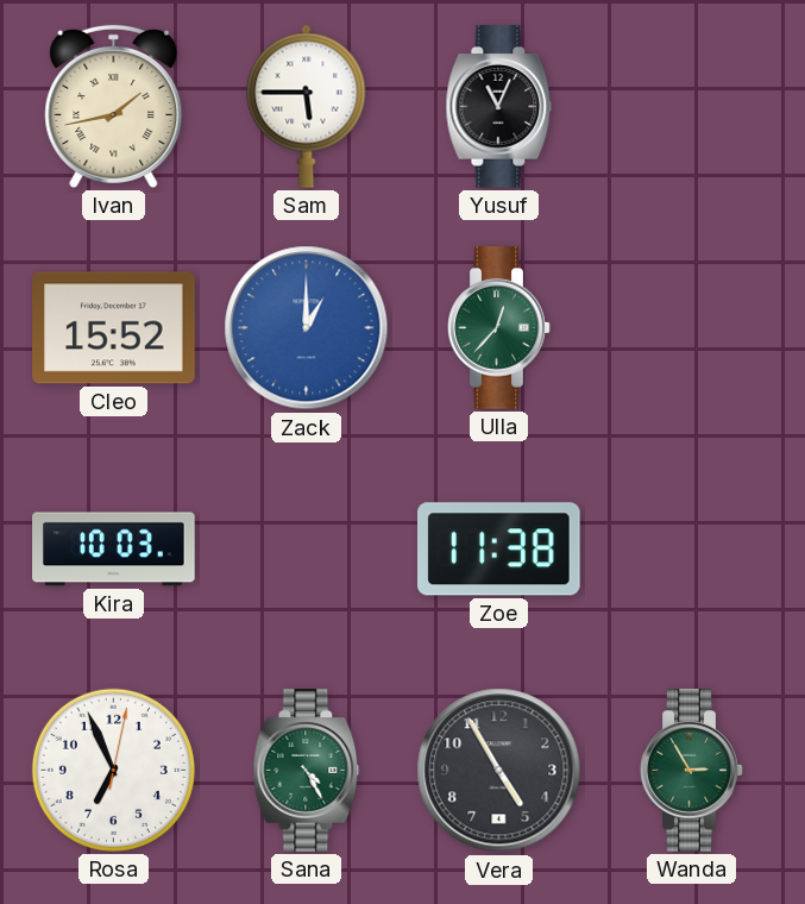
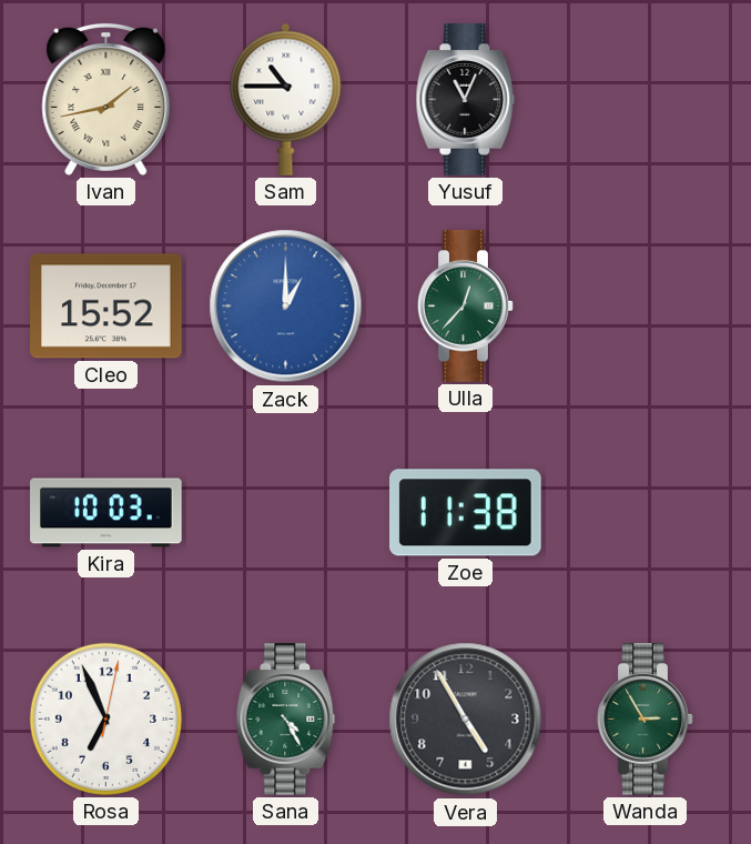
Sam: 5:45 -> 10:45
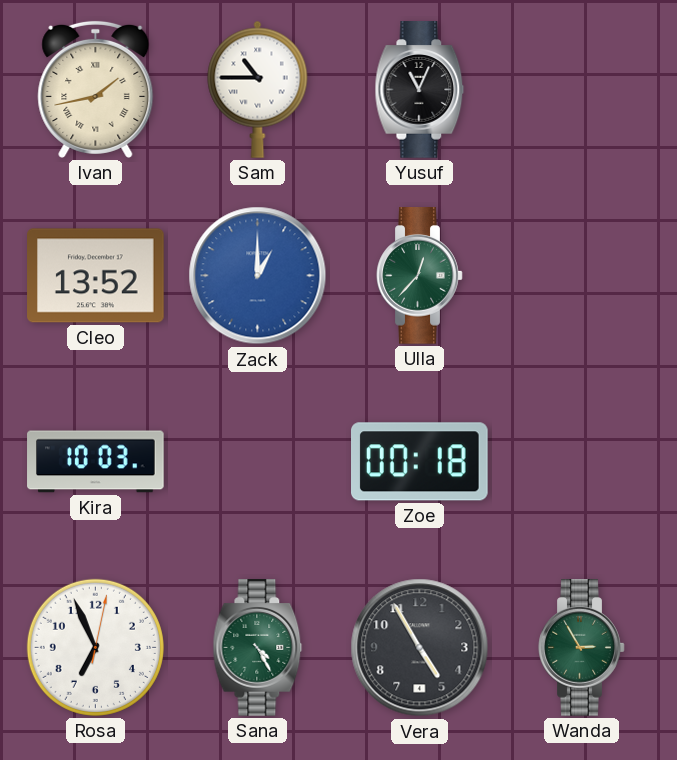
Cleo: 15:52 -> 13:52
Zoe: 11:38 -> 00:18
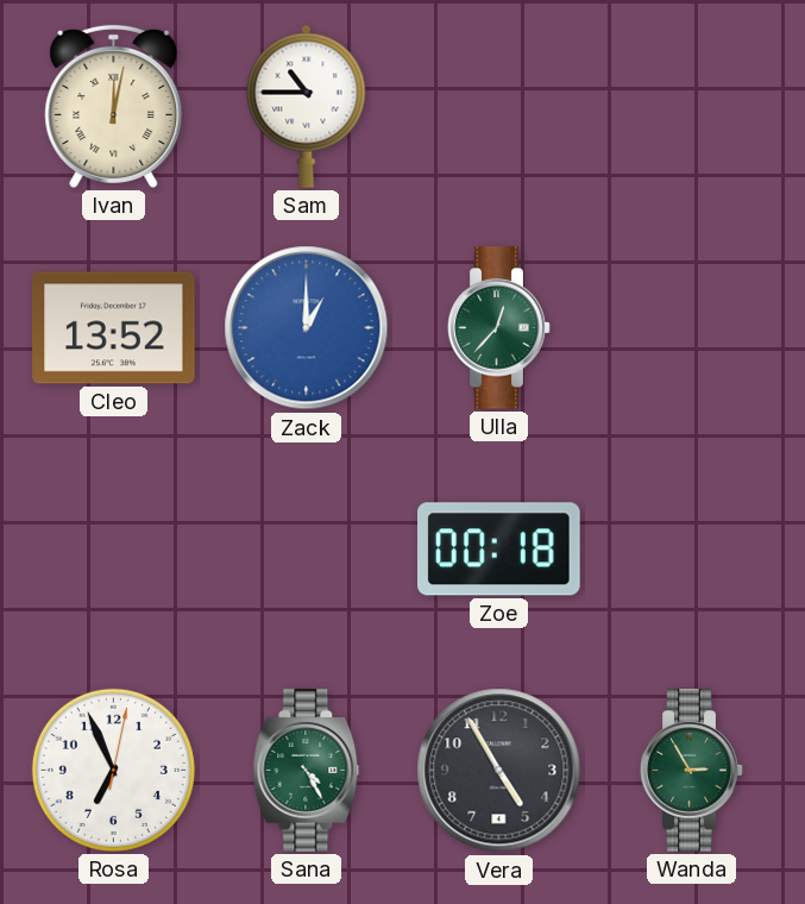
Ivan: 1:43 -> 12:02
Yusuf: 11:04 -> none
Kira: 10:03 -> none
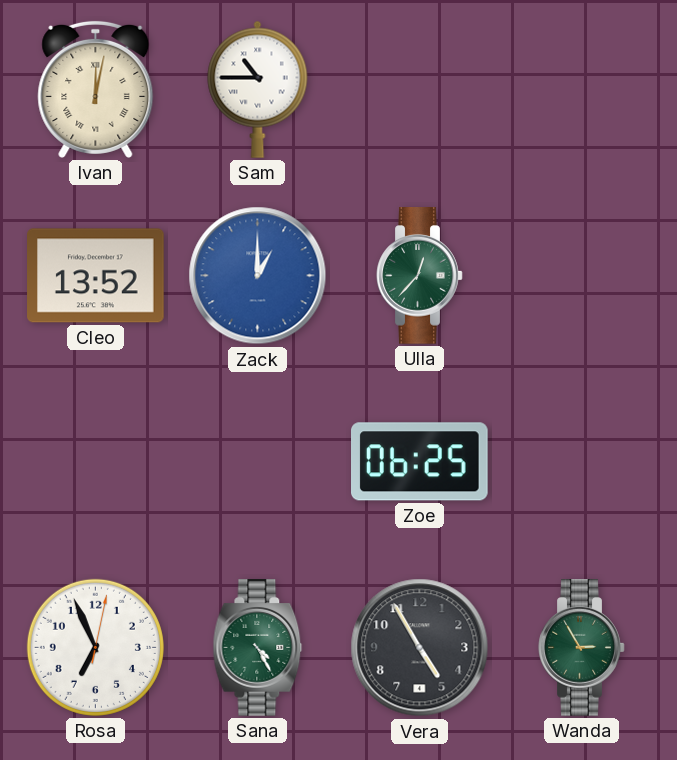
Zoe: 00:18 -> 06:25
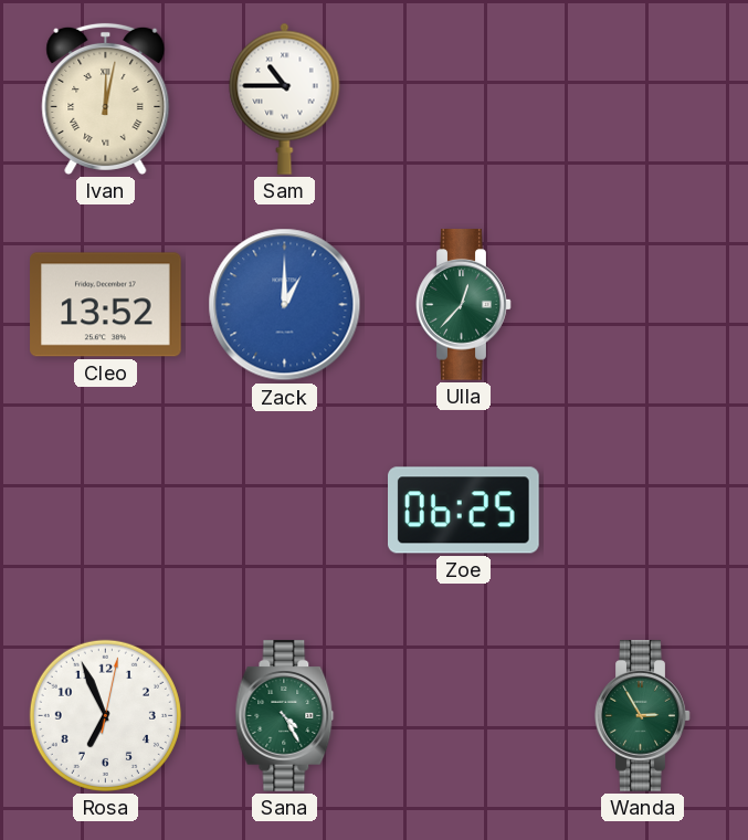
Vera: 4:55 -> none
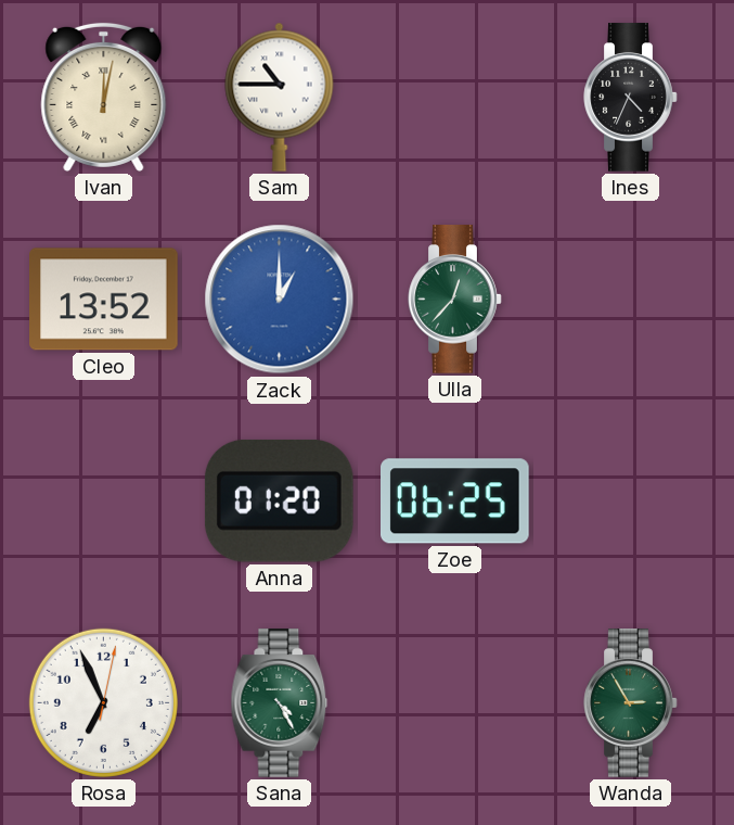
Ines: none -> 4:34
Anna: none -> 01:20
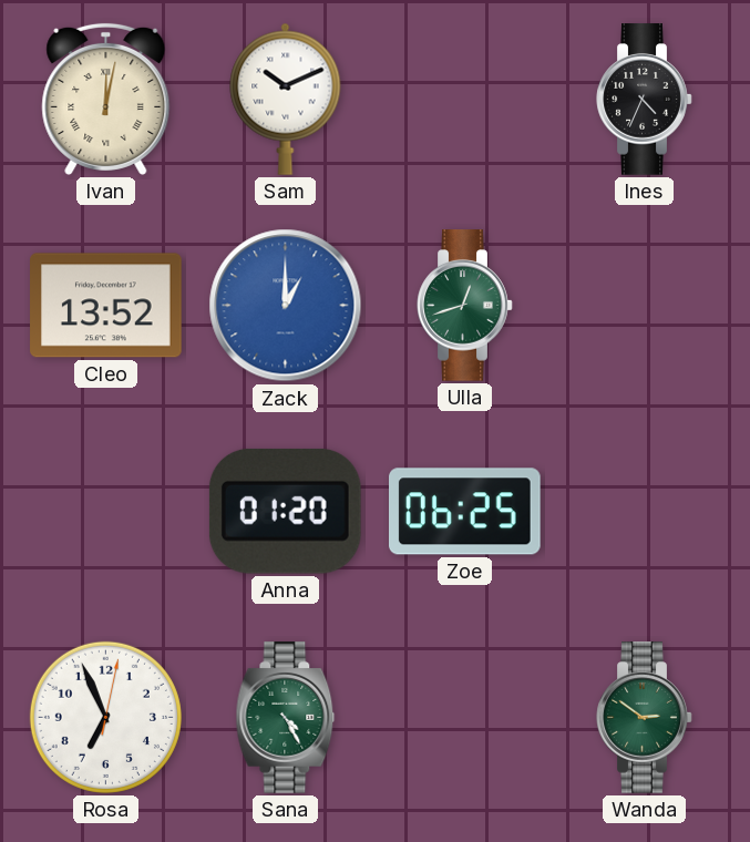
Sam: 10:45 -> 10:11
Ulla: 12:37 -> 12:42
Wanda: 2:55 -> 2:51
